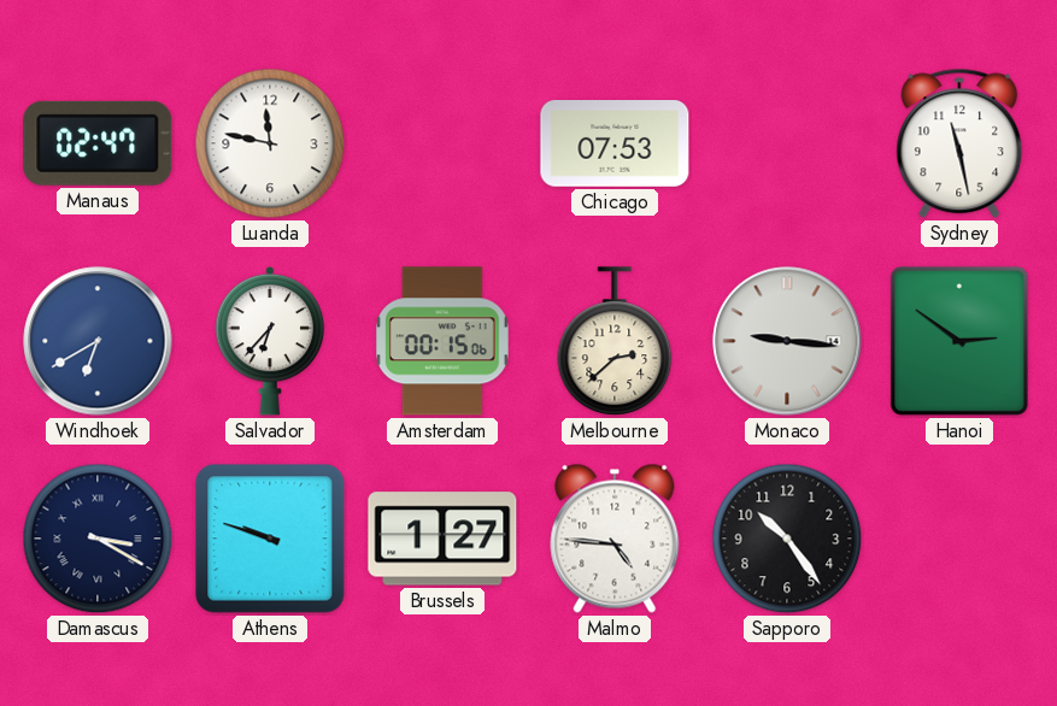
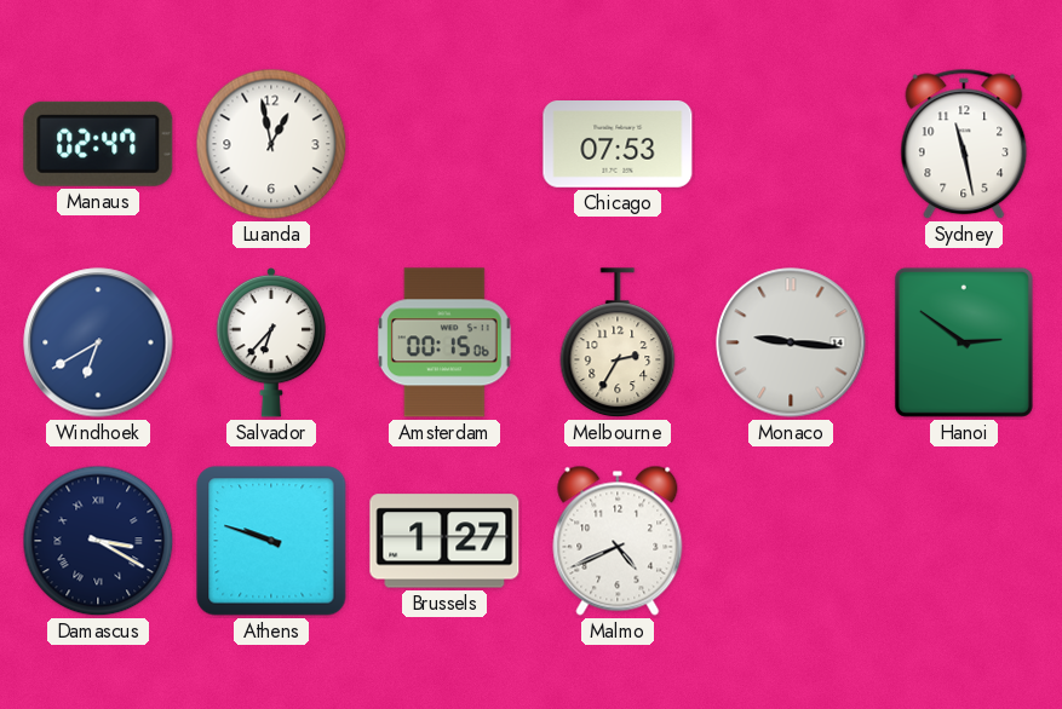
Luanda: 11:47 -> 12:58
Melbourne: 2:38 -> 2:35
Malmo: 4:46 -> 4:41
Sapporo: 10:24 -> none
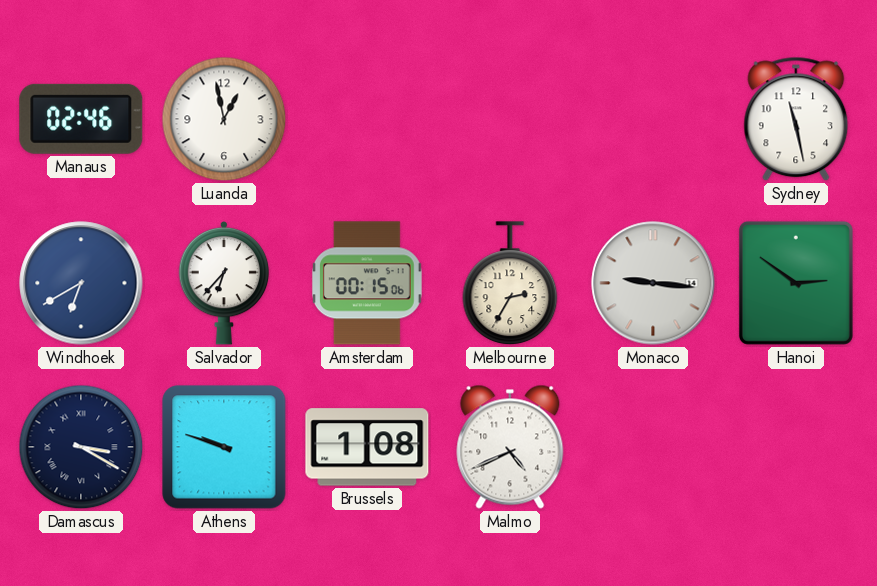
Manaus: 02:47 -> 02:46
Chicago: 07:53 -> none
Brussels: 1:27 -> 1:08
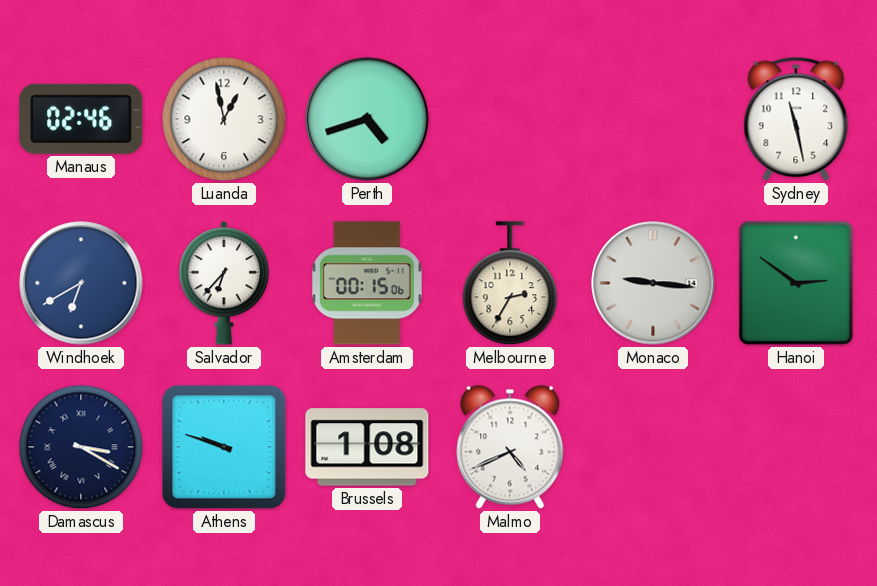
Perth: none -> 4:42
